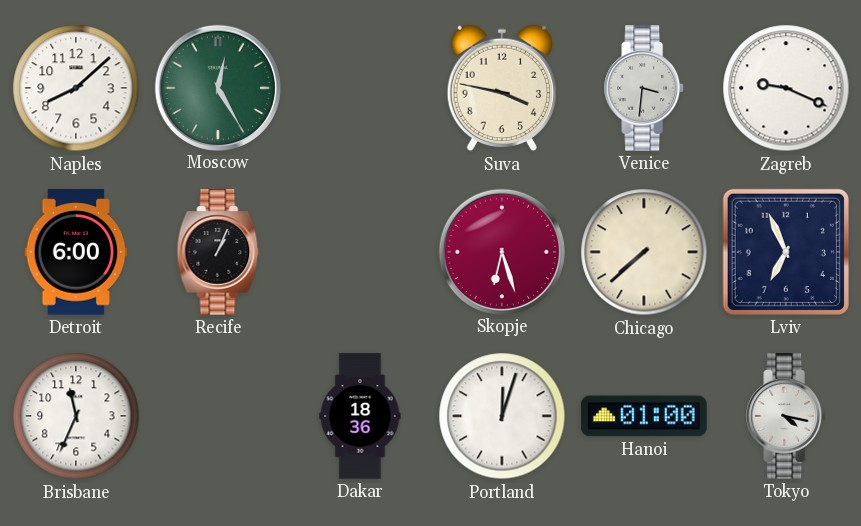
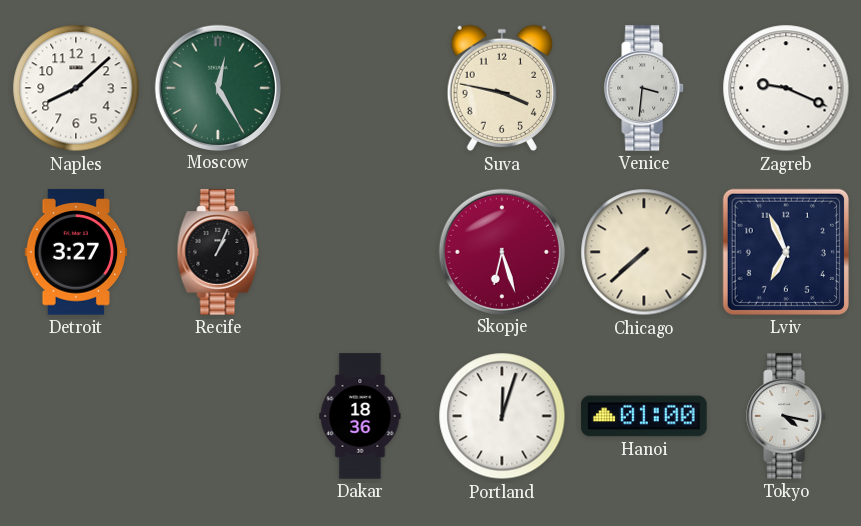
Detroit: 6:00 -> 3:27
Brisbane: 11:34 -> none
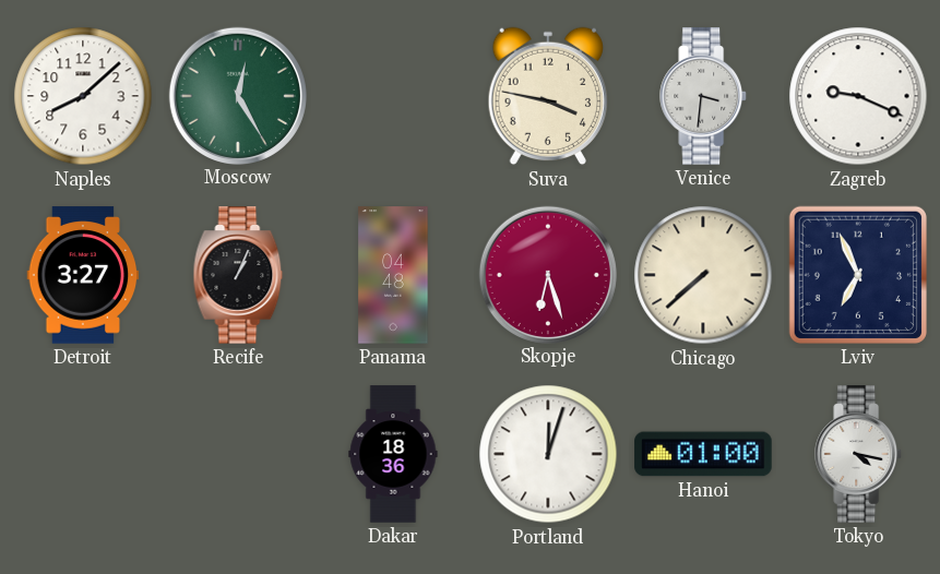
Panama: none -> 04:48
